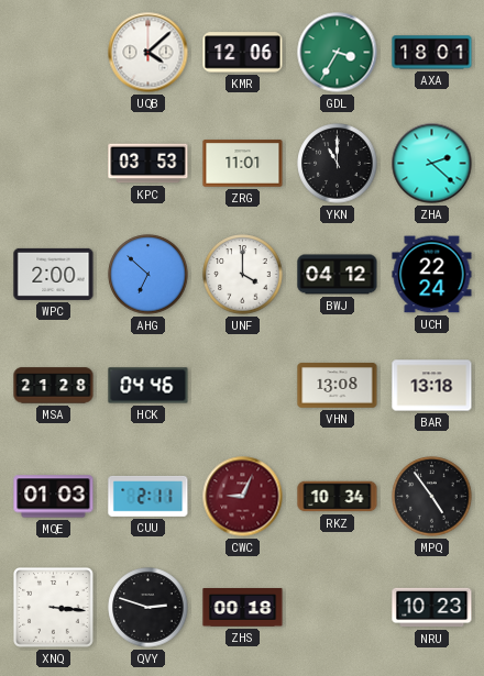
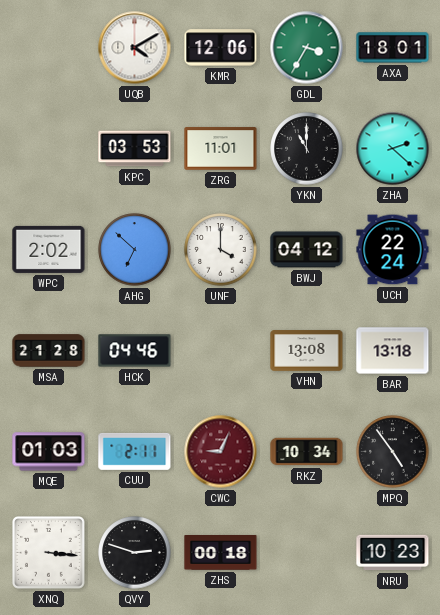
UQB: 4:08 -> 4:10
WPC: 2:00 -> 2:02
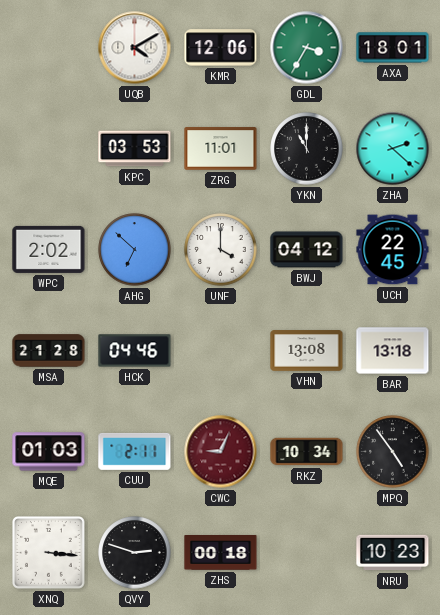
UCH: 22:24 -> 22:45
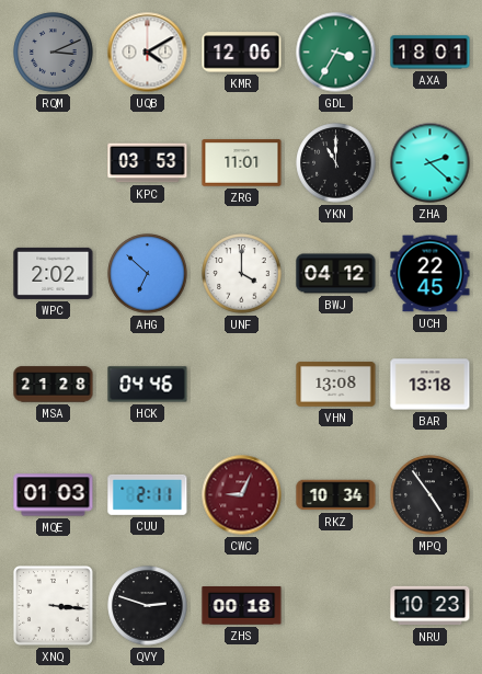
RQM: none -> 3:11
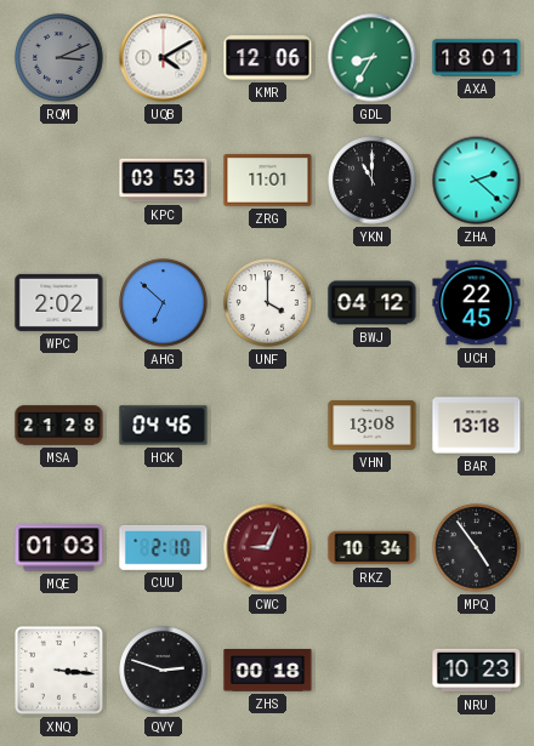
GDL: 3:35 -> 8:35
CUU: 2:11 -> 2:10
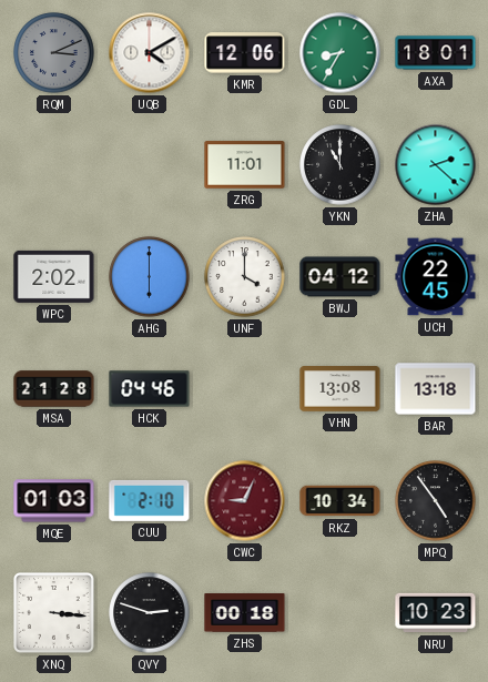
KPC: 03:53 -> none
AHG: 6:52 -> 6:00
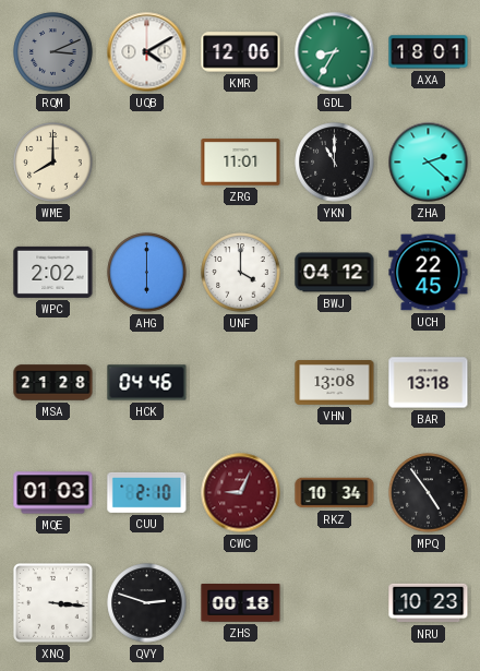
WME: none -> 8:00
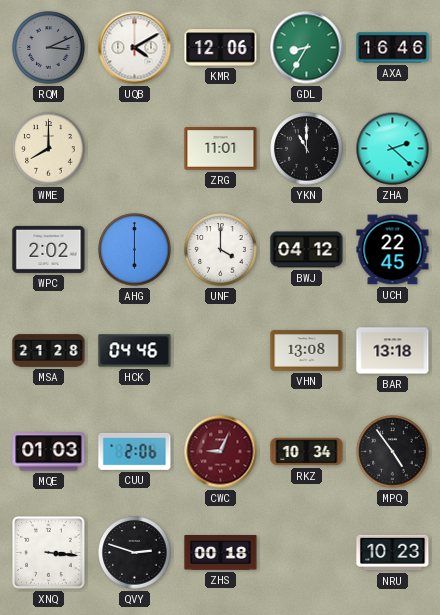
AXA: 18:01 -> 16:46
CUU: 2:10 -> 2:06
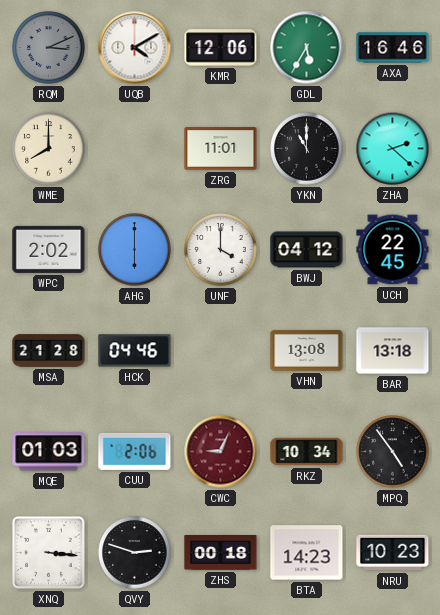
GDL: 8:35 -> 5:35
BTA: none -> 14:23
